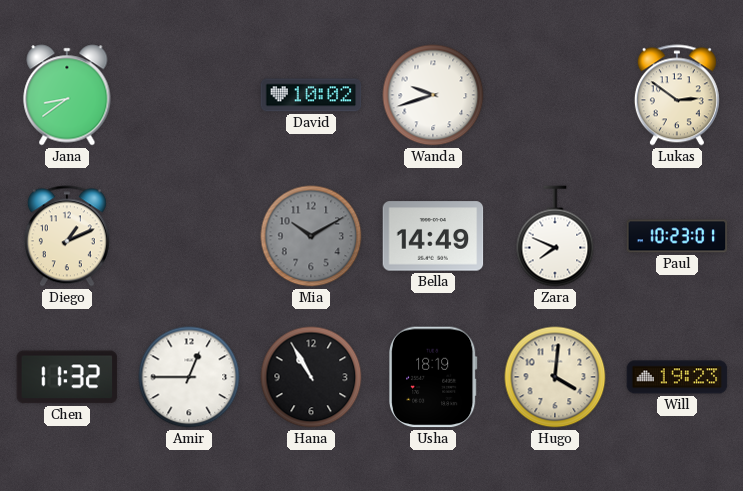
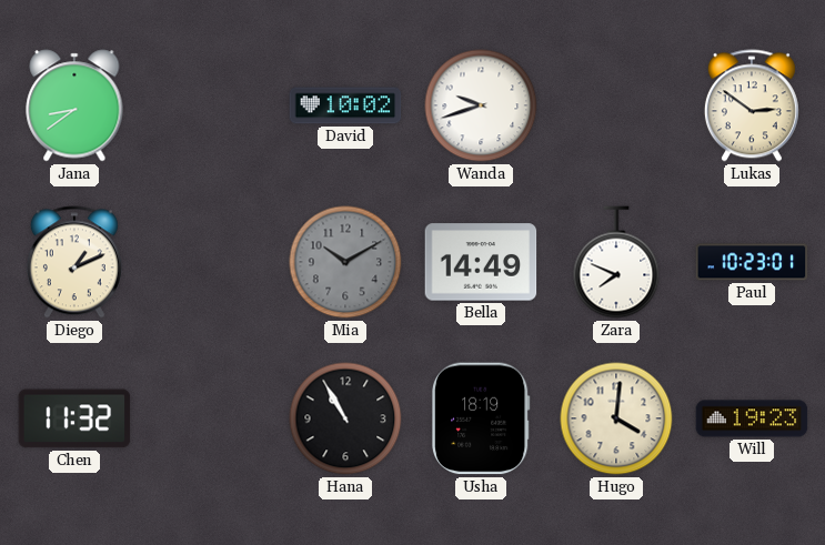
Amir: 12:45 -> none
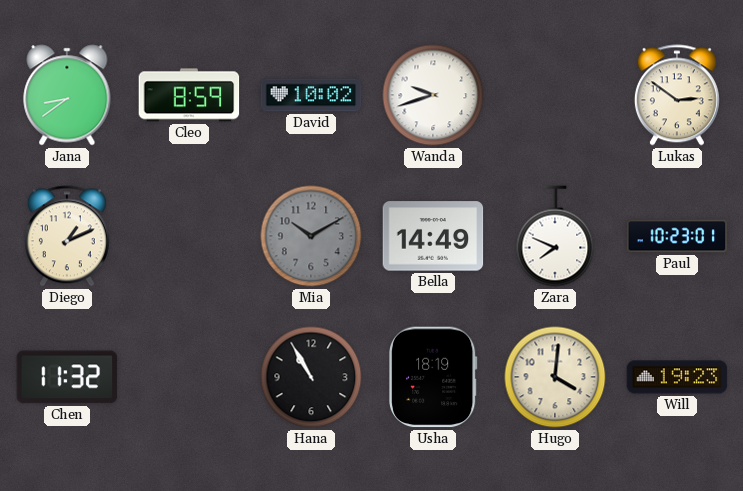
Cleo: none -> 8:59
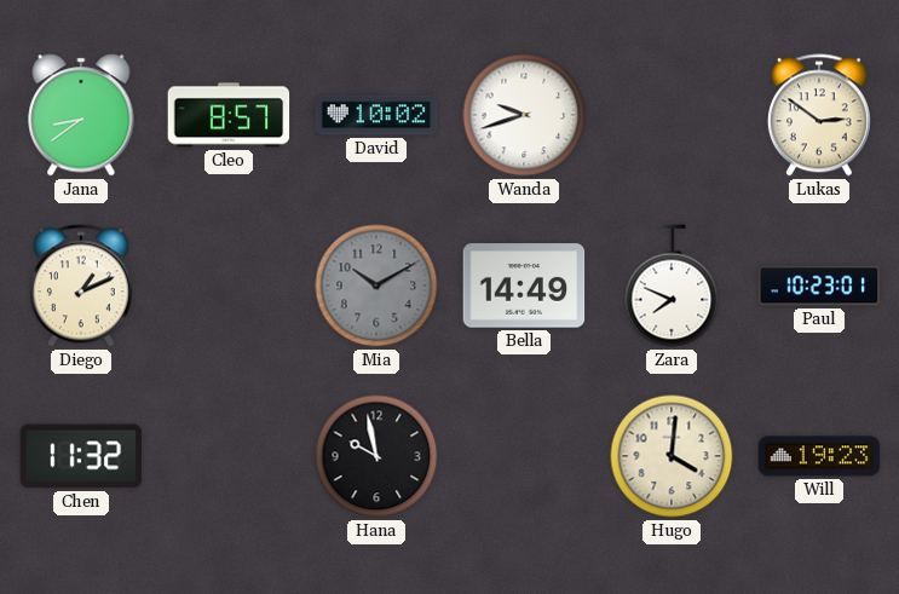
Cleo: 8:59 -> 8:57
Hana: 10:55 -> 9:58
Usha: 18:19 -> none
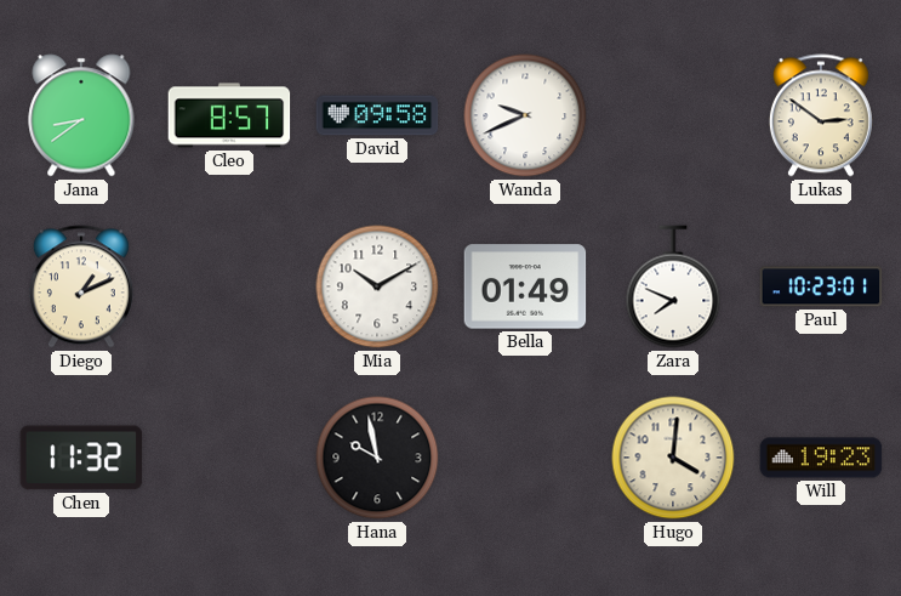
David: 10:02 -> 09:58
Wanda: 9:42 -> 9:41
Mia dial: grey -> white
Bella: 14:49 -> 01:49
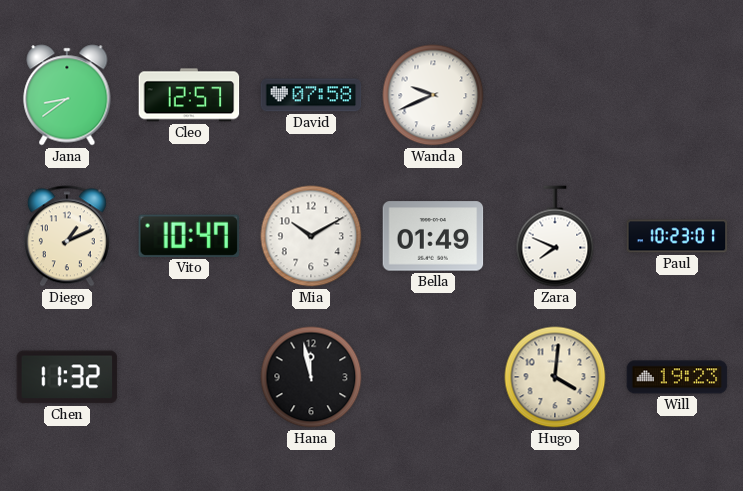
Cleo: 8:57 -> 12:57
David: 09:58 -> 07:58
Lukas: 2:51 -> none
Vito: none -> 10:47
Hana: 9:58 -> 11:58
